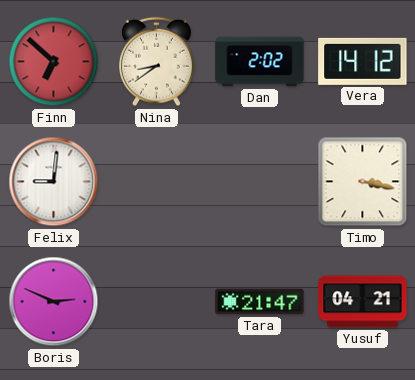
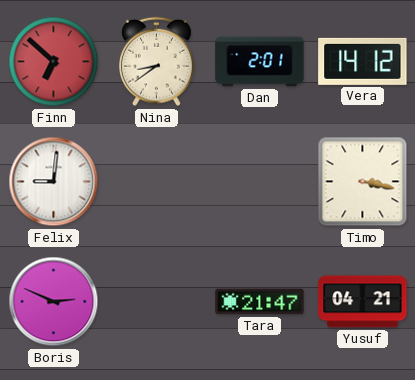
Dan: 2:02 -> 2:01
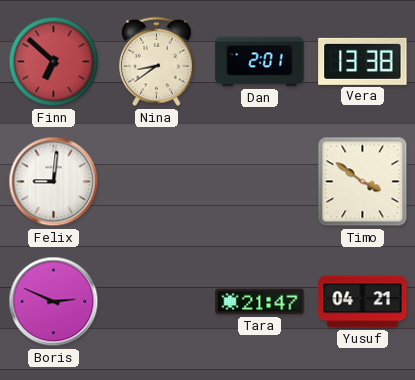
Vera: 14:12 -> 13:38
Timo: 3:17 -> 3:51
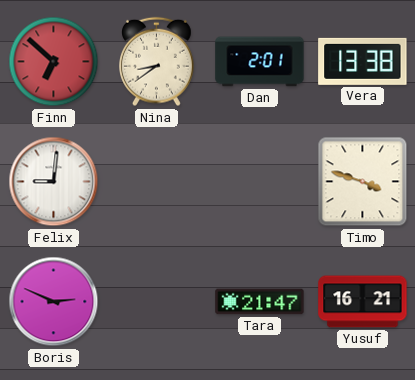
Timo: 3:51 -> 3:48
Yusuf: 04:21 -> 16:21
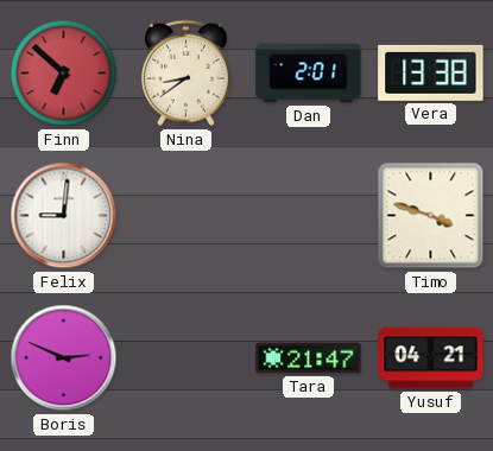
Yusuf: 16:21 -> 04:21
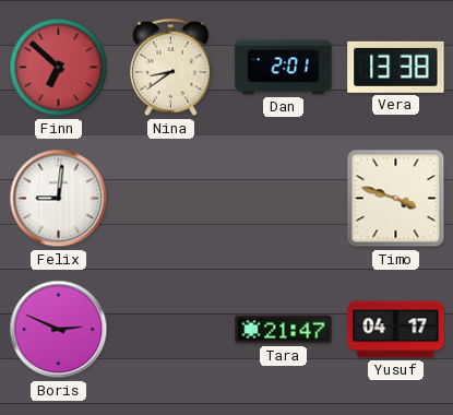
Yusuf: 04:21 -> 04:17
